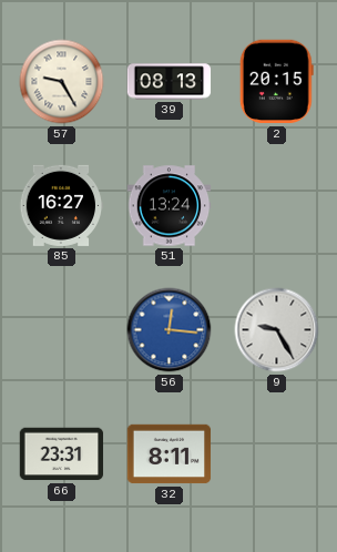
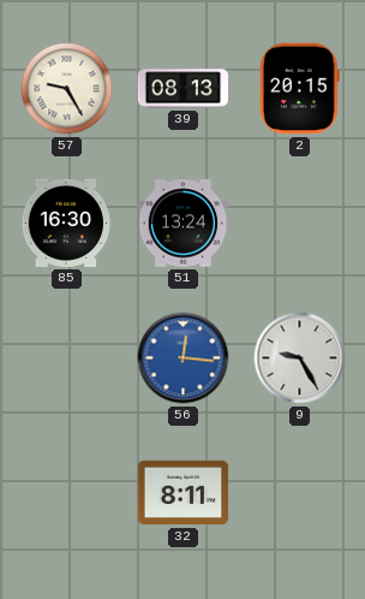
85: 16:27 -> 16:30
66: 23:31 -> none
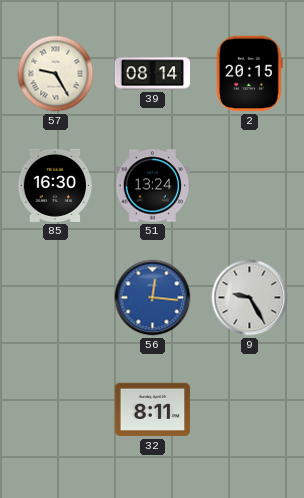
39: 08:13 -> 08:14
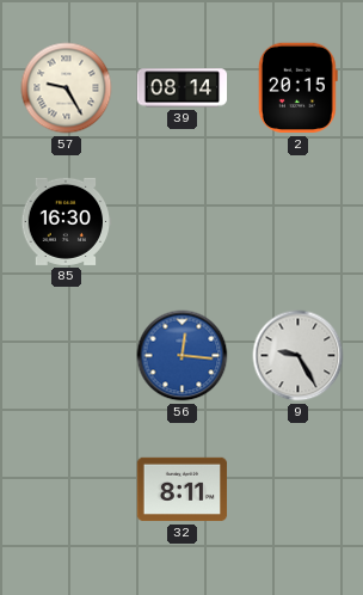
51: 13:24 -> none
